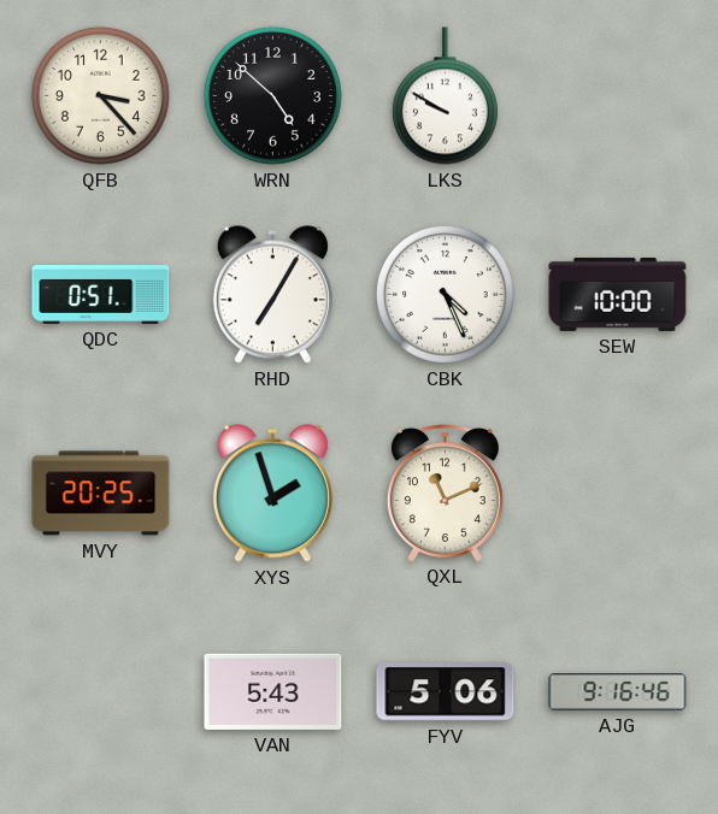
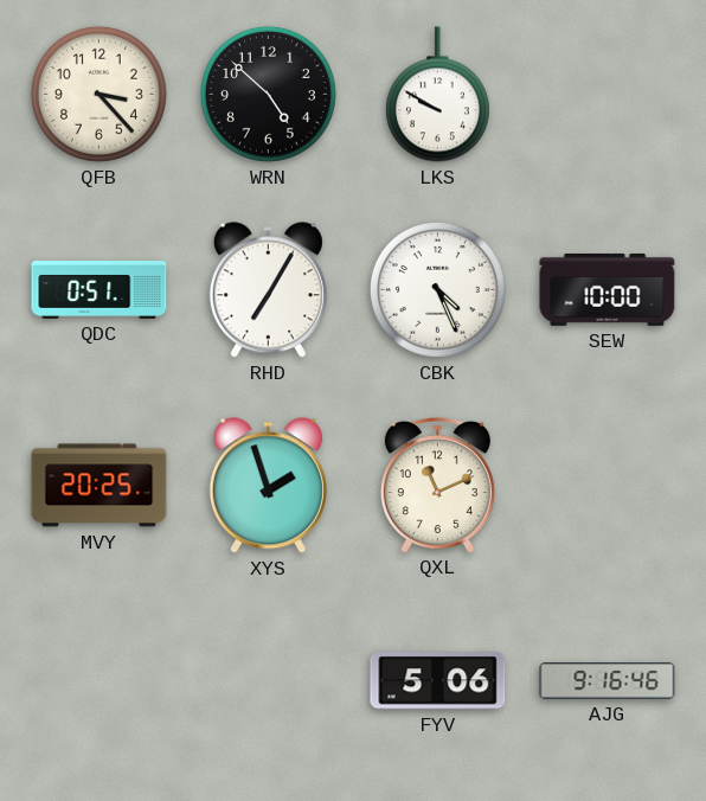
VAN: 5:43 -> none
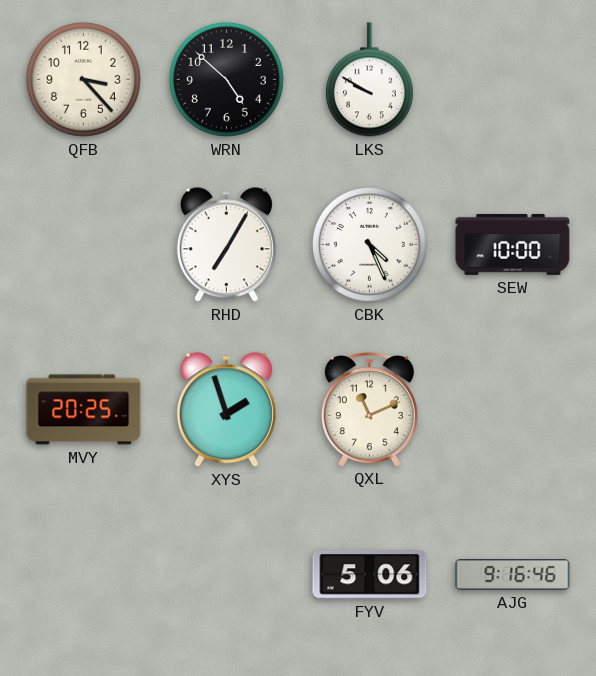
QDC: 0:51 -> none
